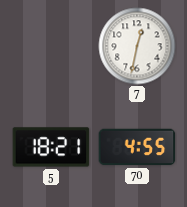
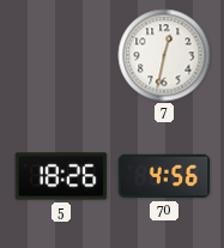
5: 18:21 -> 18:26
70: 4:55 -> 4:56
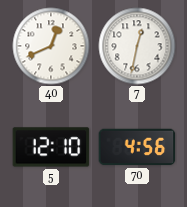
40: none -> 12:41
5: 18:26 -> 12:10
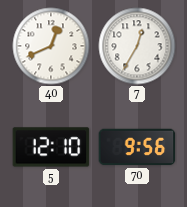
7: 12:32 -> 12:35
70: 4:56 -> 9:56
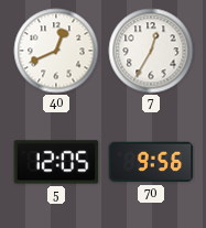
5: 12:10 -> 12:05
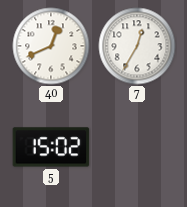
5: 12:05 -> 15:02
70: 9:56 -> none
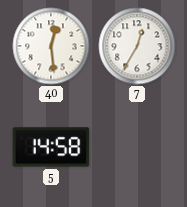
40: 12:41 -> 12:29
5: 15:02 -> 14:58
